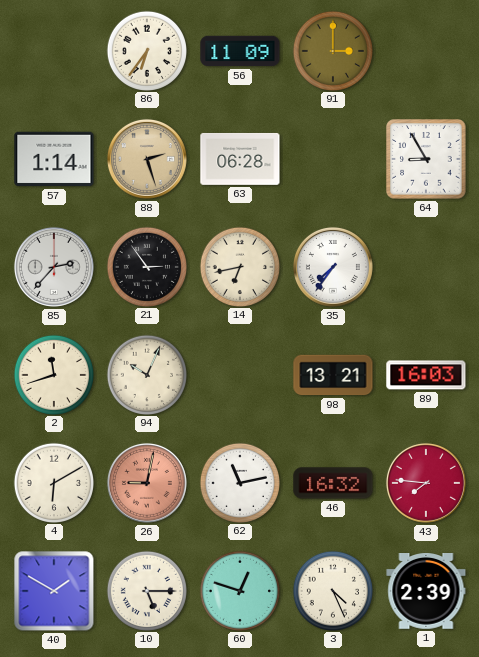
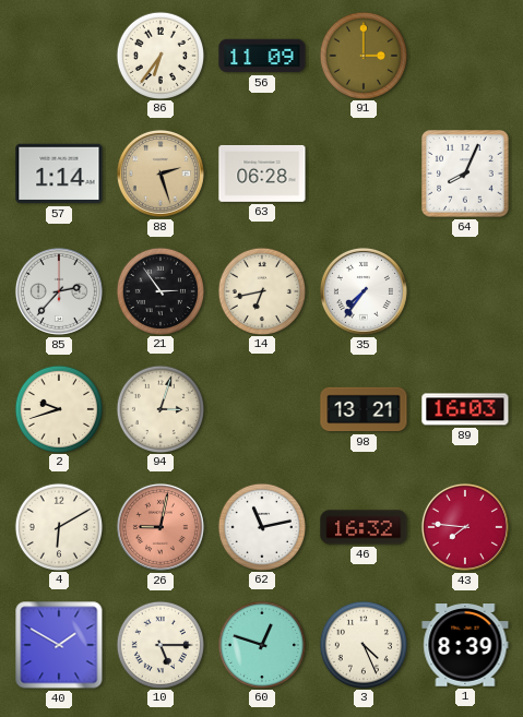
64: 8:55 -> 8:04
2: 11:42 -> 9:42
94: 10:04 -> 3:03
1: 2:39 -> 8:39
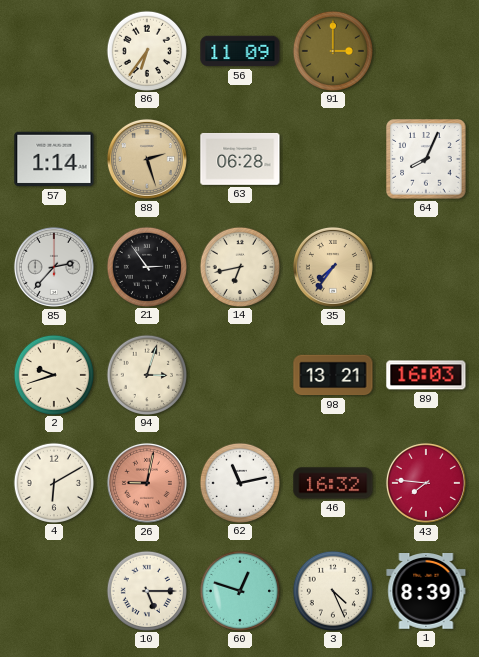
35 dial: white -> champagne
40: 1:50 -> none
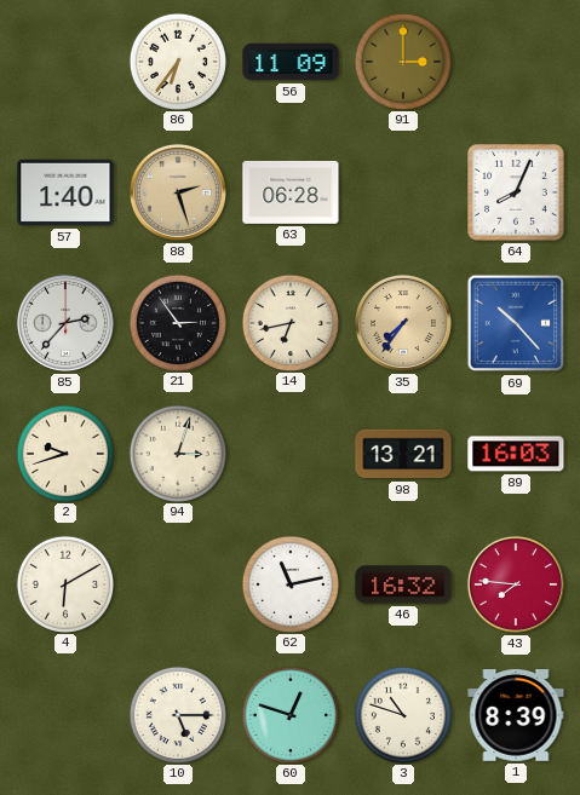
57: 1:14 -> 1:40
69: none -> 10:23
26: 9:02 -> none
3: 4:26 -> 10:48
